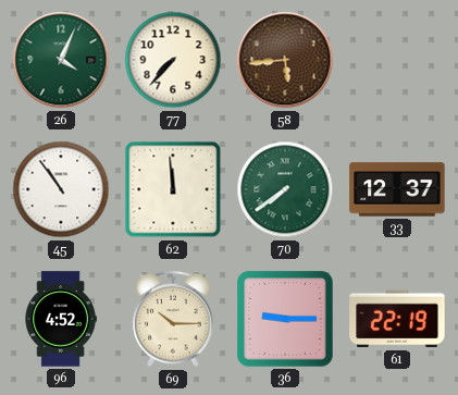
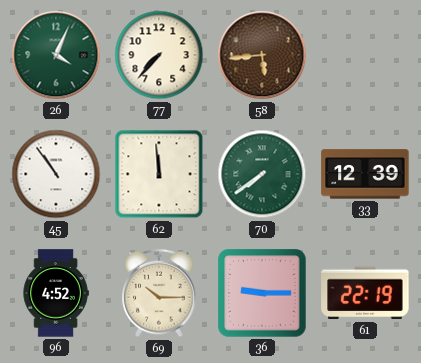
33: 12:37 -> 12:39
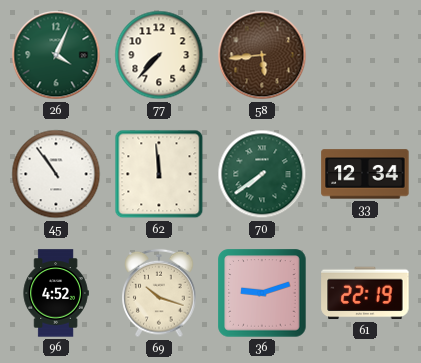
33: 12:39 -> 12:34
69: 10:15 -> 10:18
36: 9:15 -> 9:12
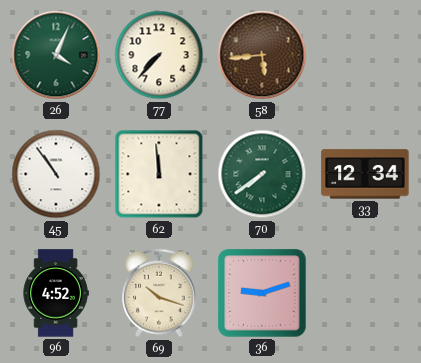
61: 22:19 -> none
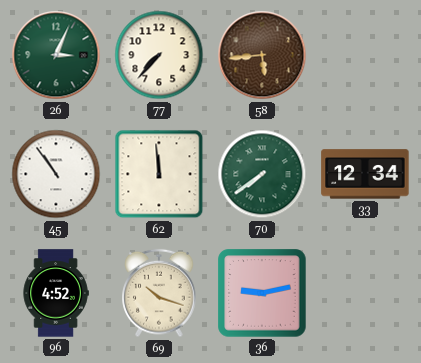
26: 4:04 -> 3:04
36: 9:12 -> 9:13
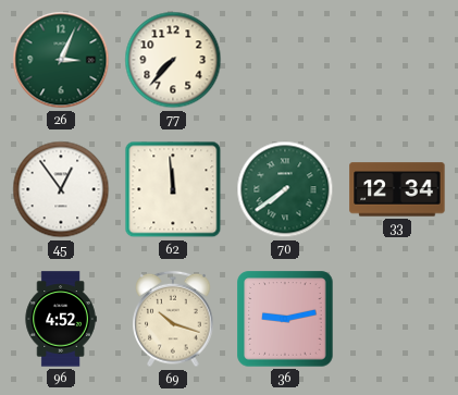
58: 5:44 -> none
45: 10:54 -> 12:54
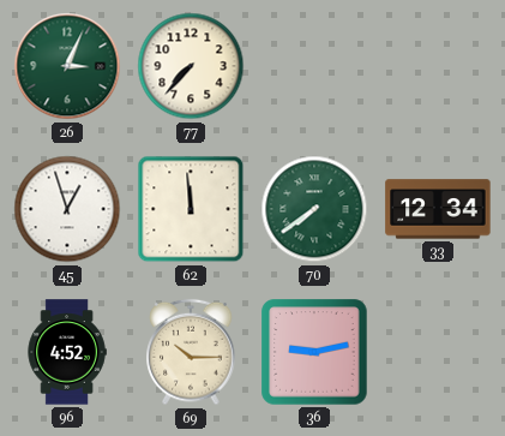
45: 12:54 -> 12:57
69: 10:18 -> 10:15
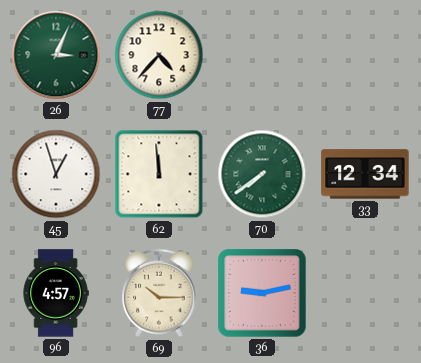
77: 7:37 -> 4:37
96: 4:52 -> 4:57
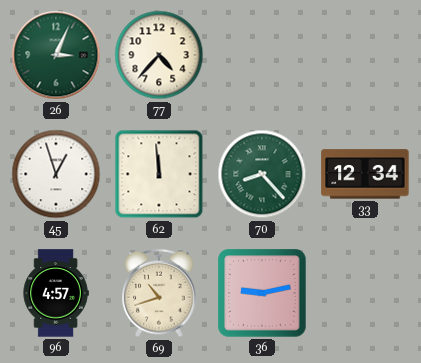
70: 7:39 -> 8:23
69: 10:15 -> 10:42
